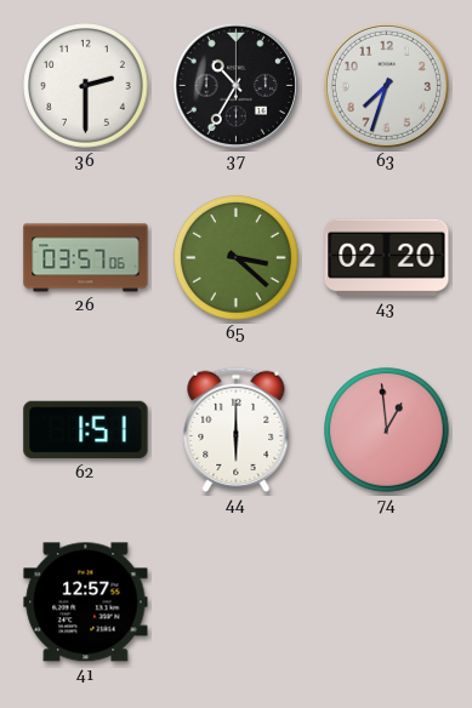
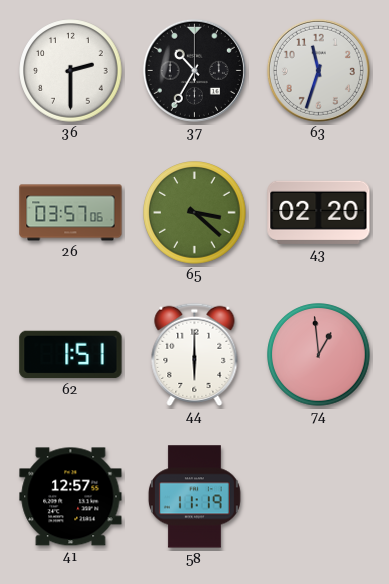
63: 7:33 -> 11:33
58: none -> 11:19
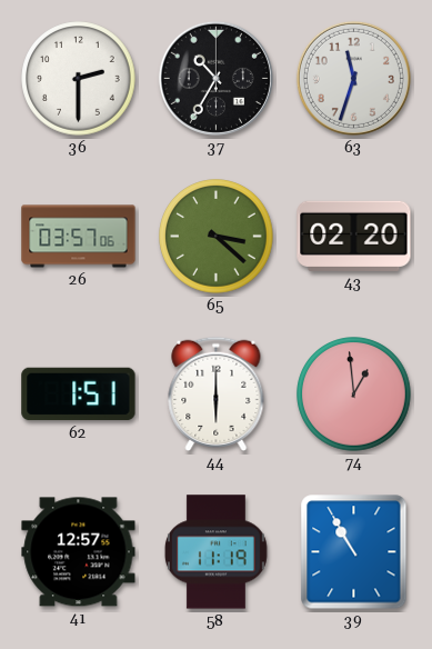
39: none -> 10:55
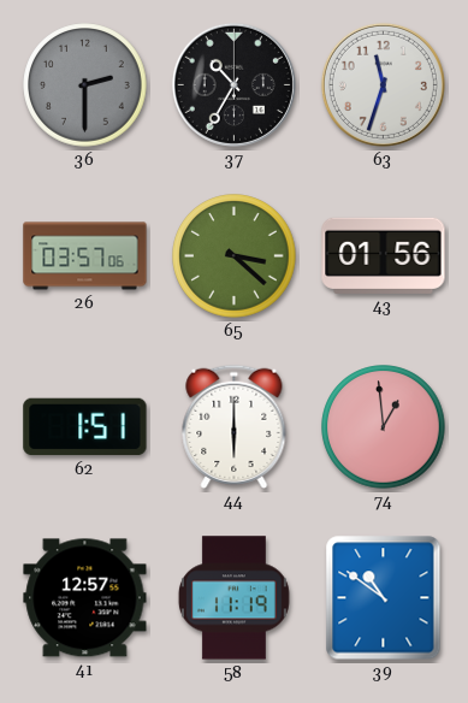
36 dial: white -> grey
43: 02:20 -> 01:56
39: 10:55 -> 10:51
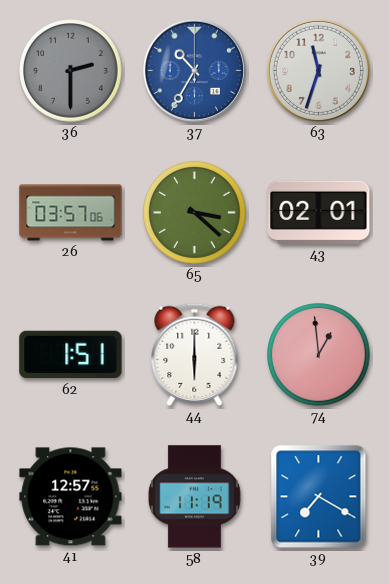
37 dial: black -> blue
43: 01:56 -> 02:01
39: 10:51 -> 7:20
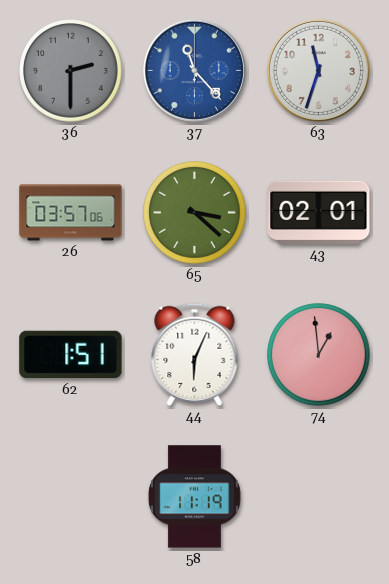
37: 10:35 -> 11:23
44: 6:00 -> 6:04
41: 12:57 -> none
39: 7:20 -> none
